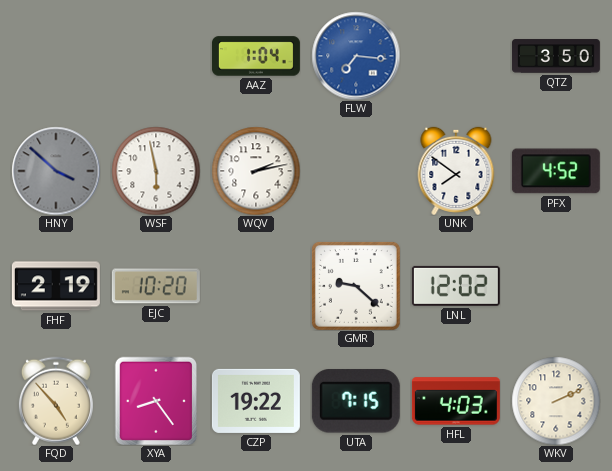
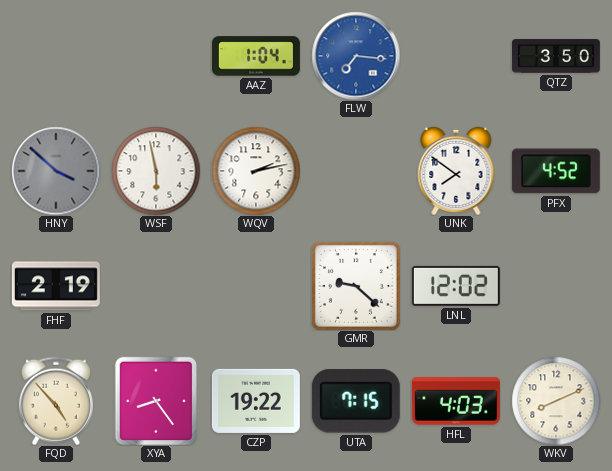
EJC: 10:20 -> none
WKV: 2:11 -> 8:11
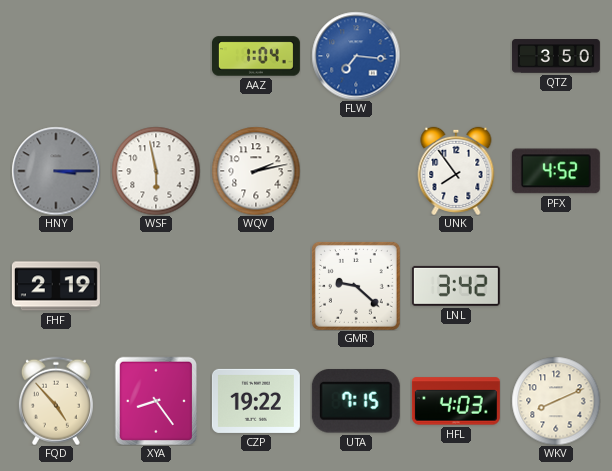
HNY: 3:52 -> 3:15
UNK: 7:51 -> 7:54
LNL: 12:02 -> 3:42
